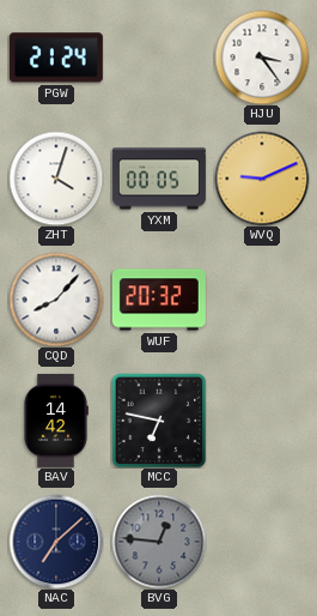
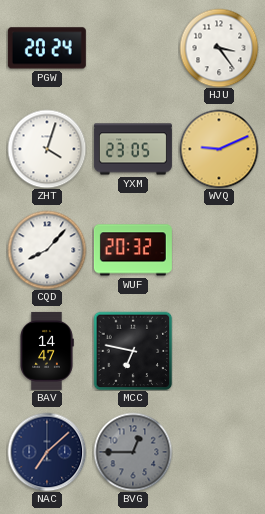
PGW: 21:24 -> 20:24
YXM: 00:05 -> 23:05
BAV: 14:42 -> 14:47
BVG: 12:46 -> 12:45
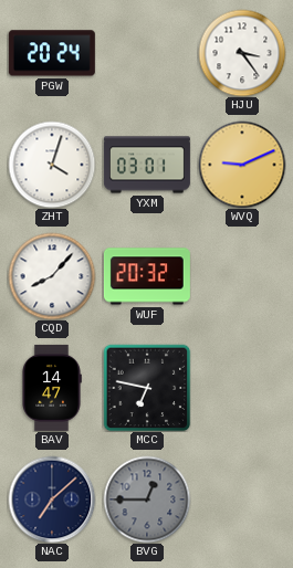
YXM: 23:05 -> 03:01
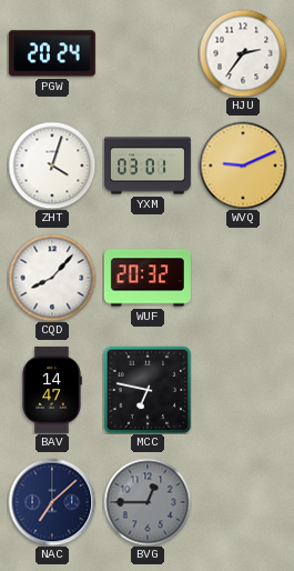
HJU: 3:24 -> 2:36
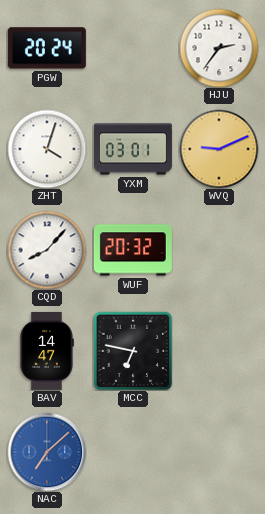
NAC dial: navy -> blue
BVG: 12:45 -> none
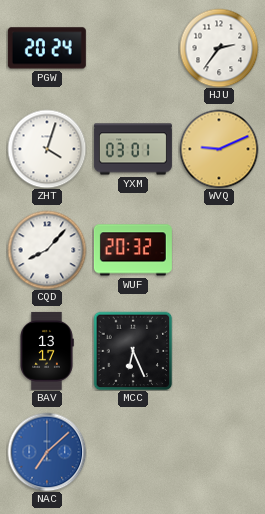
BAV: 14:47 -> 13:17
MCC: 6:47 -> 6:26
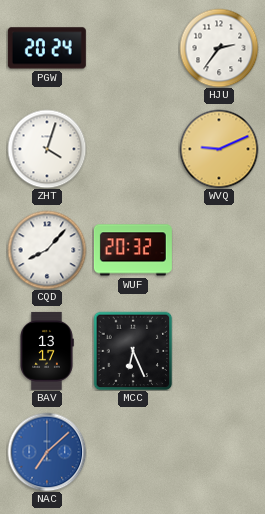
YXM: 03:01 -> none
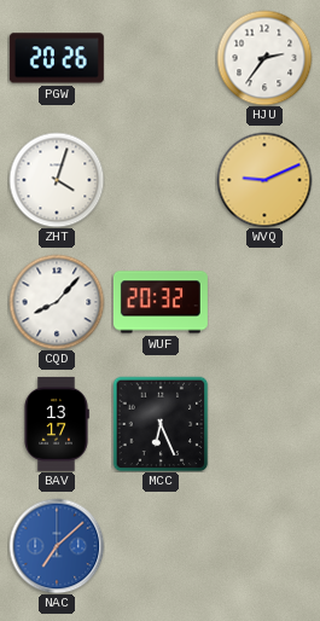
PGW: 20:24 -> 20:26
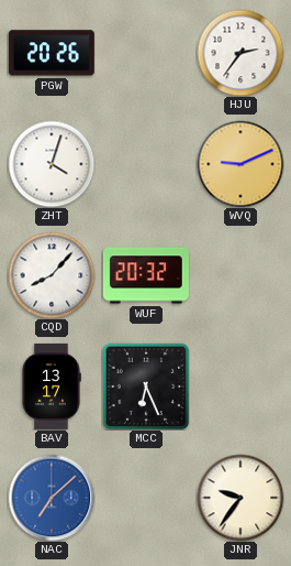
JNR: none -> 9:36
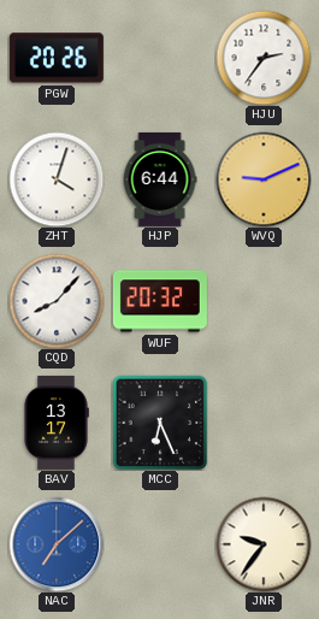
HJP: none -> 6:44
